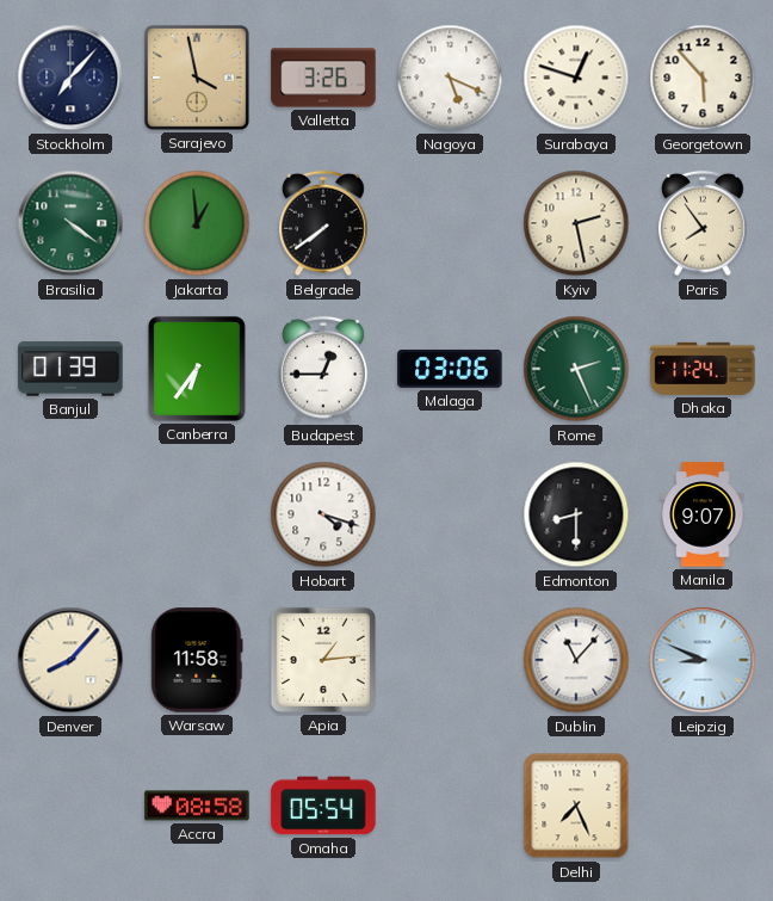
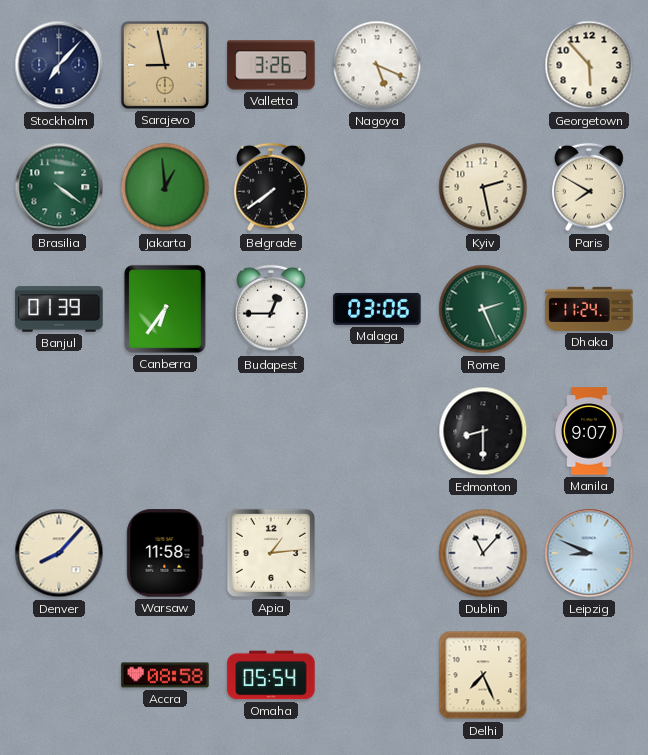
Sarajevo: 3:58 -> 8:58
Surabaya: 12:48 -> none
Paris: 7:54 -> 7:50
Hobart: 4:18 -> none
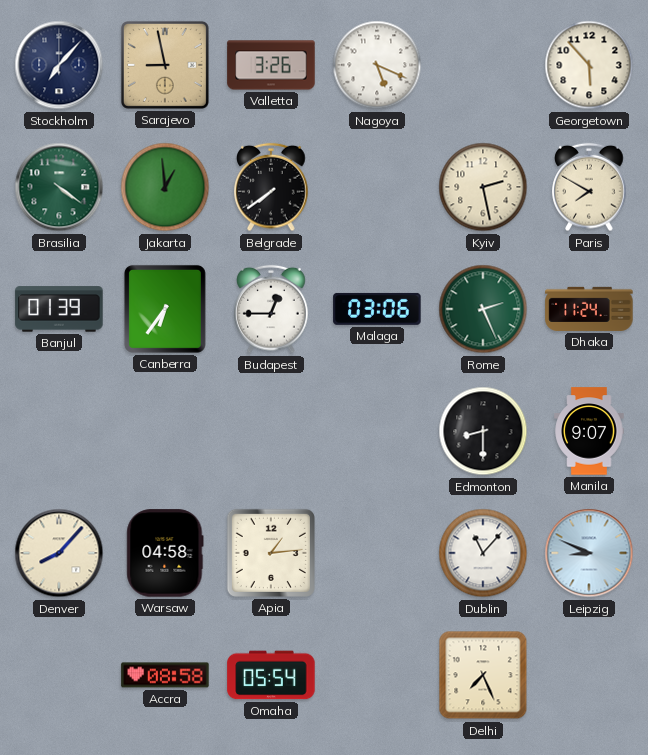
Warsaw: 11:58 -> 04:58
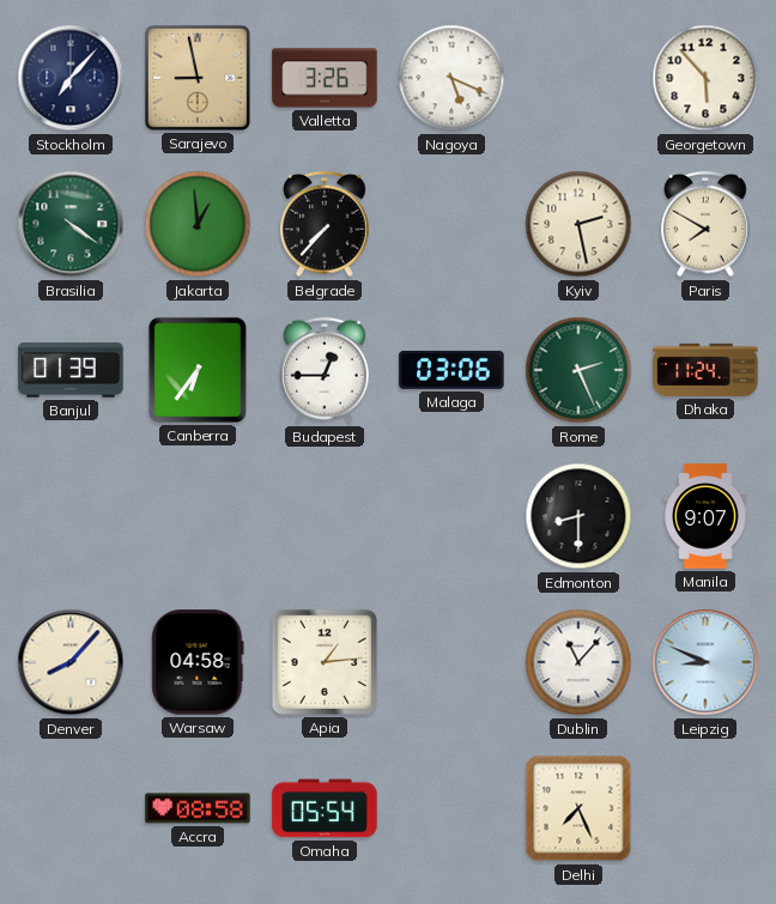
Belgrade: 7:39 -> 7:37
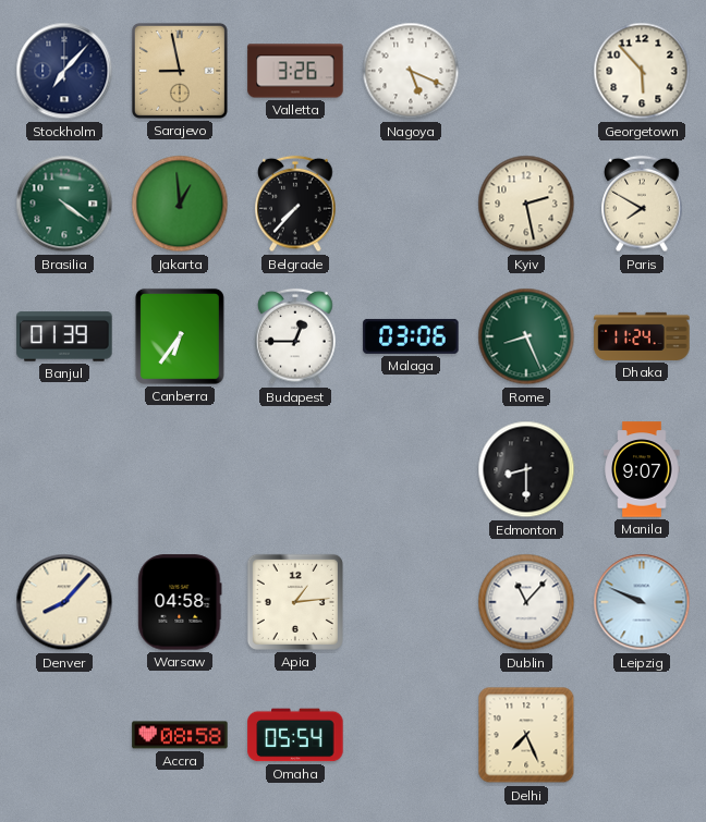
Rome: 2:26 -> 8:26
Leipzig: 8:49 -> 9:49
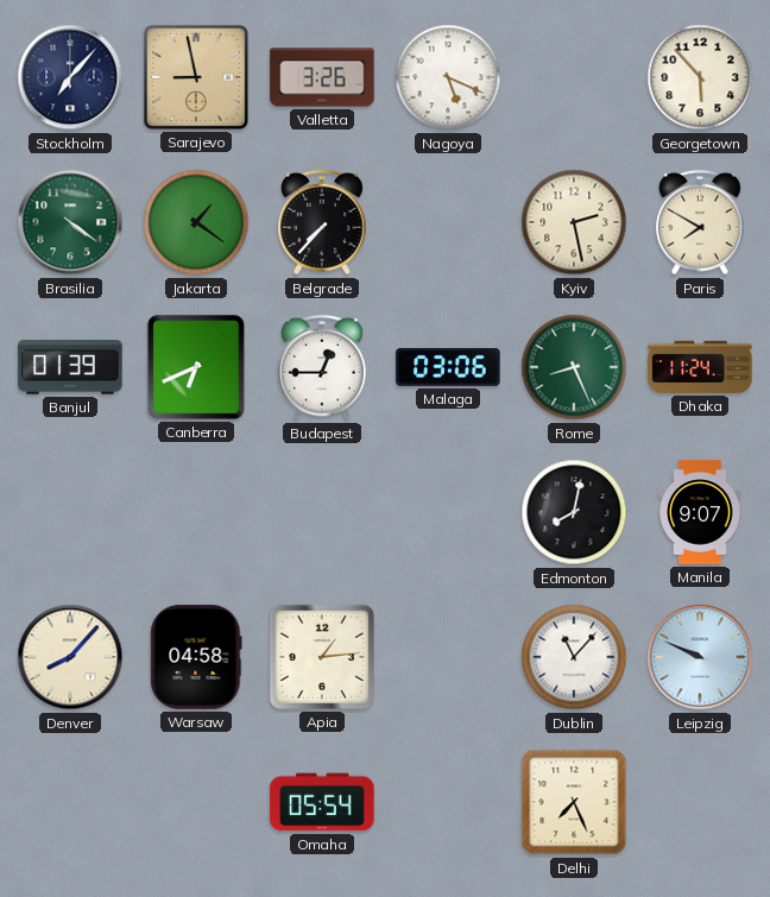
Jakarta: 12:59 -> 1:21
Canberra: 6:36 -> 6:41
Edmonton: 8:30 -> 8:02
Accra: 08:58 -> none
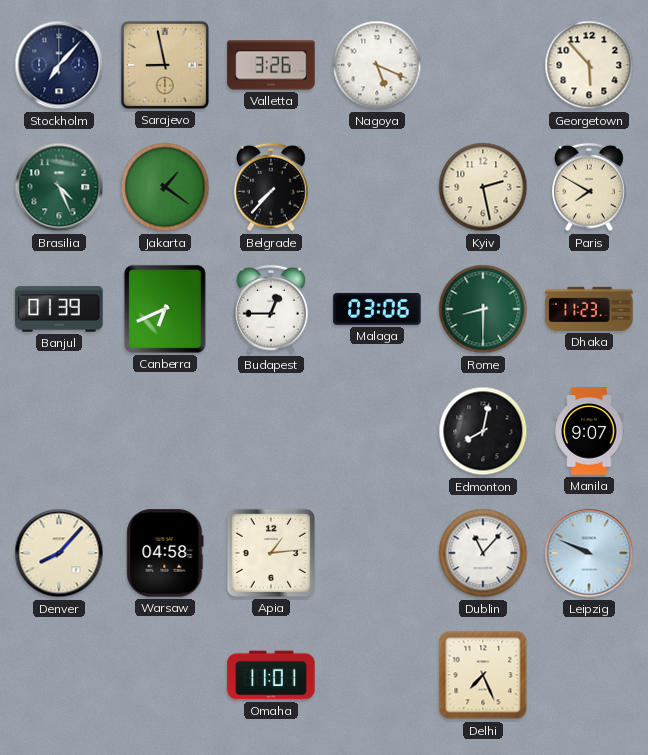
Brasilia: 4:21 -> 4:26
Rome: 8:26 -> 8:30
Dhaka: 11:24 -> 11:23
Omaha: 05:54 -> 11:01
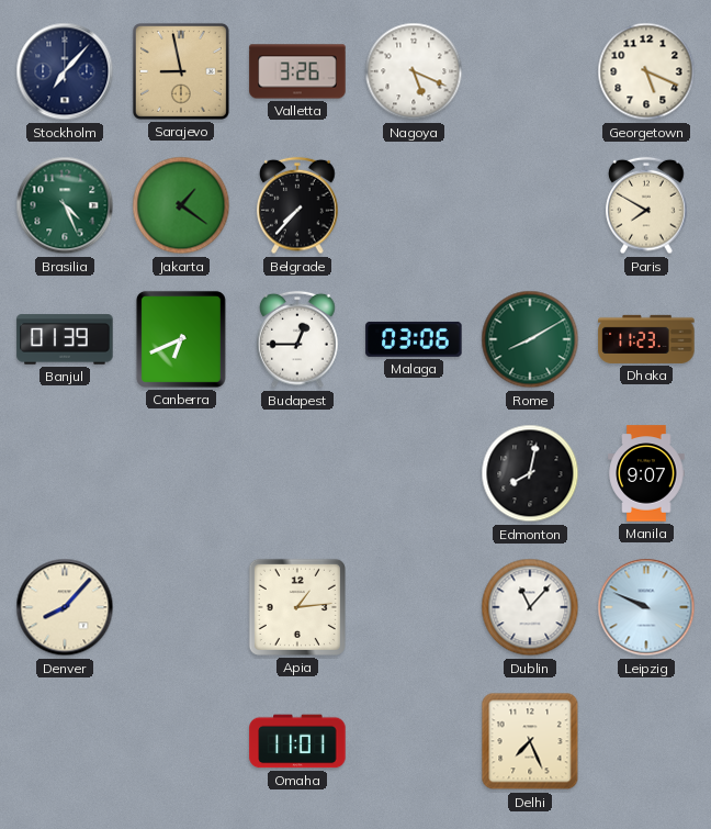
Georgetown: 5:53 -> 5:19
Kyiv: 2:28 -> none
Rome: 8:30 -> 8:10
Warsaw: 04:58 -> none
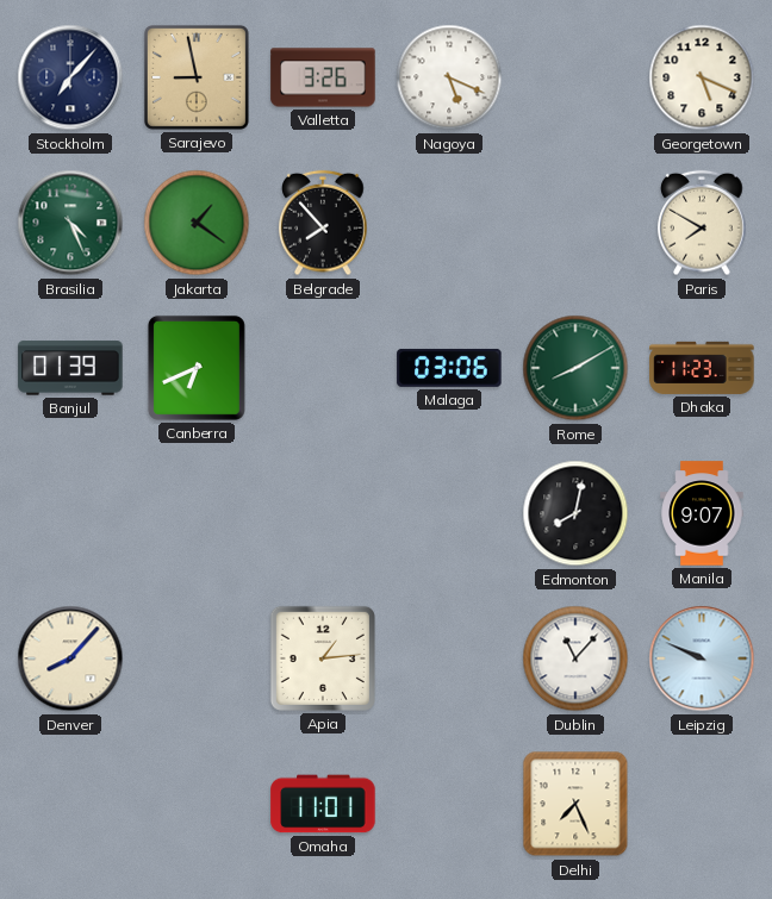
Belgrade: 7:37 -> 7:53
Budapest: 12:45 -> none
